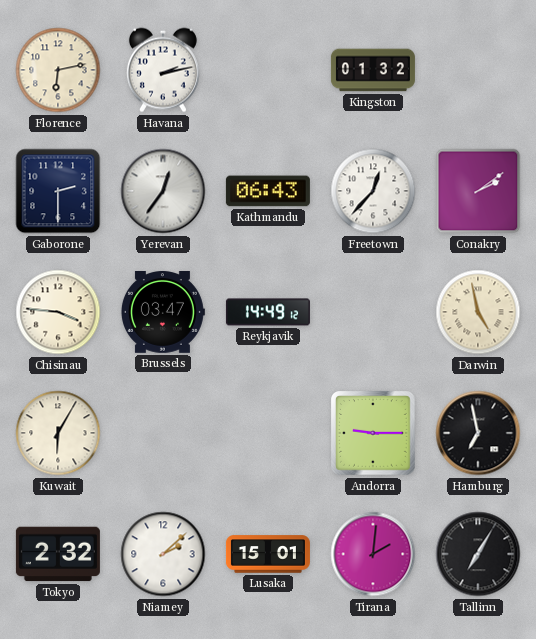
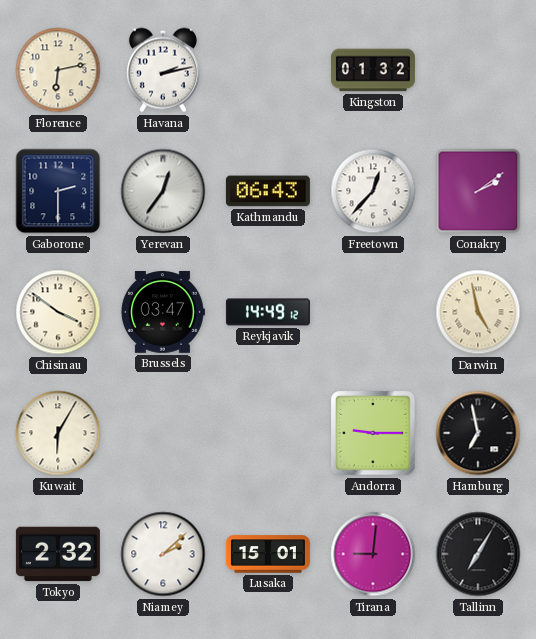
Chisinau: 3:46 -> 3:51
Tirana: 2:01 -> 9:01
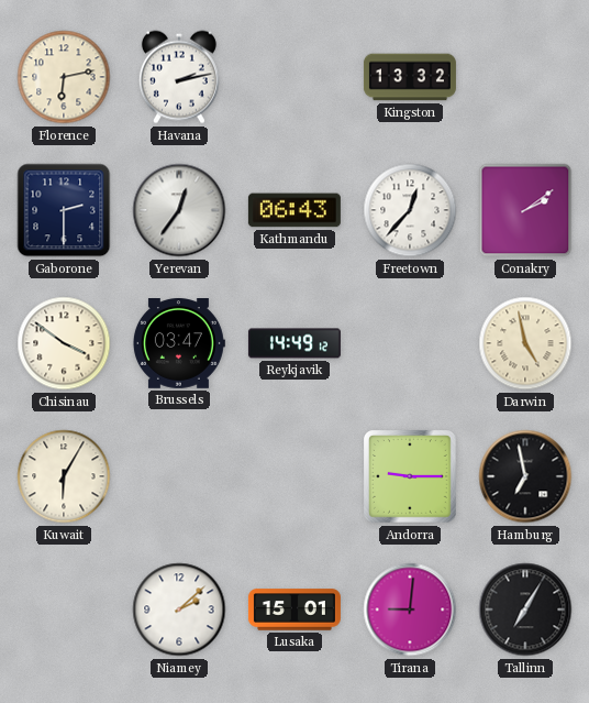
Kingston: 01:32 -> 13:32
Tokyo: 2:32 -> none
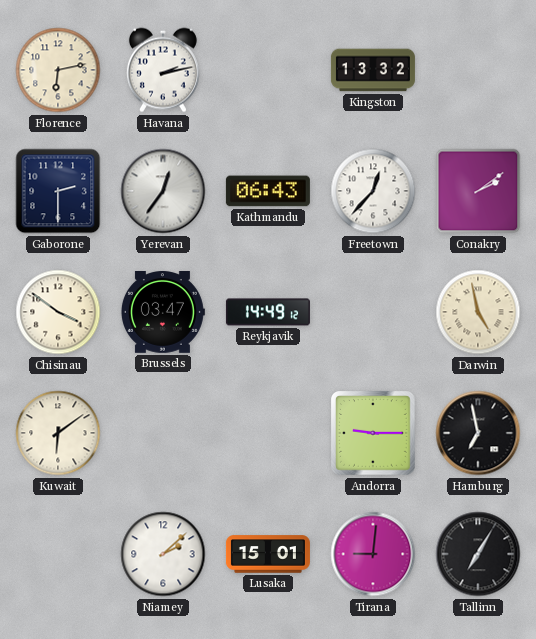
Kuwait: 6:05 -> 6:09
